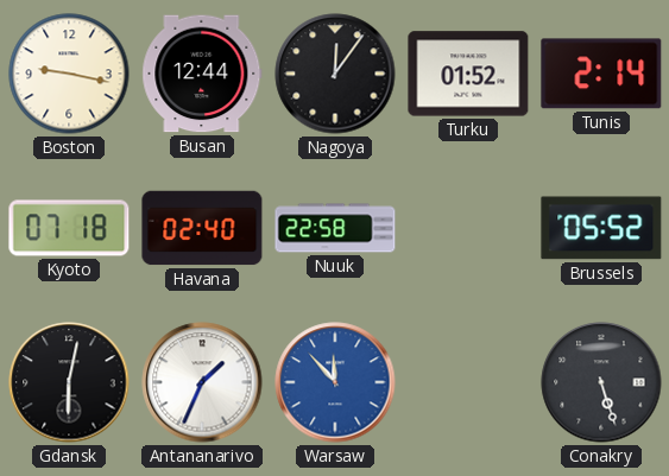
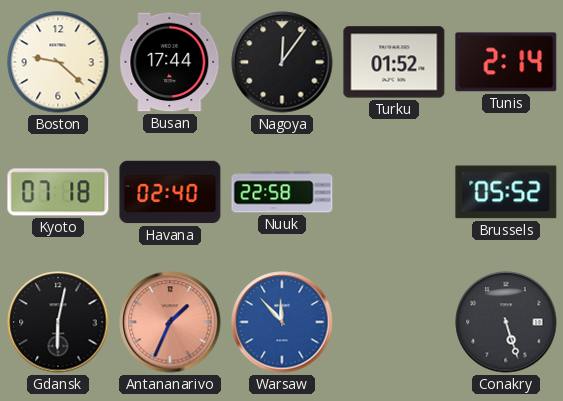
Boston: 9:17 -> 9:22
Busan: 12:44 -> 17:44
Antananarivo dial: white -> salmon
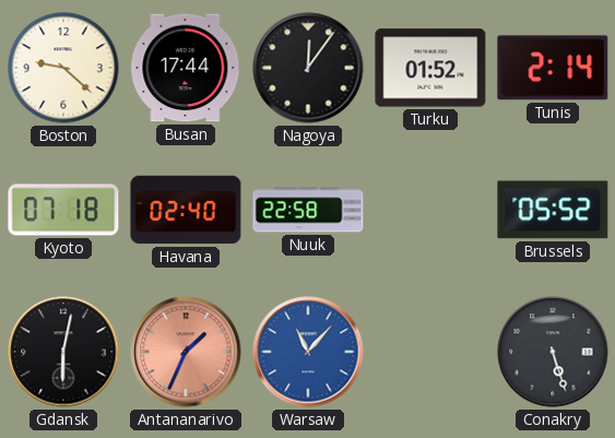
Warsaw: 11:53 -> 11:07
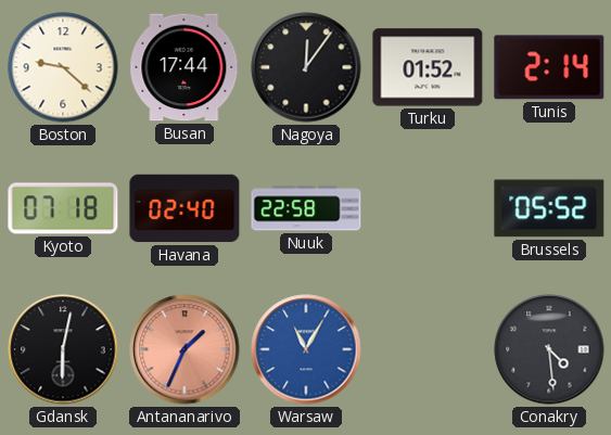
Warsaw: 11:07 -> 11:05
Conakry: 5:27 -> 4:29
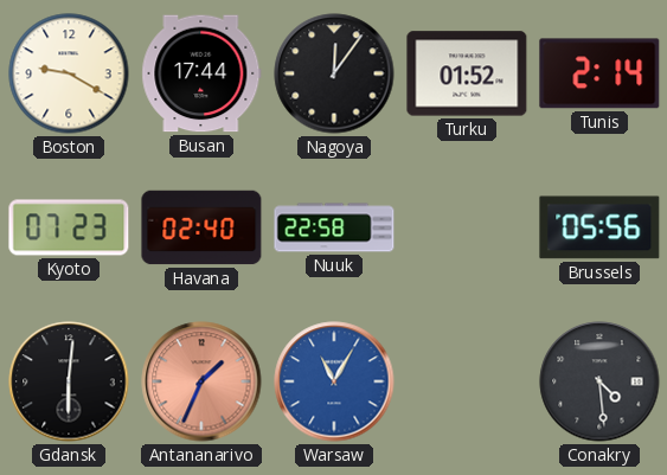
Boston: 9:22 -> 9:20
Kyoto: 07:18 -> 07:23
Brussels: 05:52 -> 05:56
Gdansk: 6:02 -> 6:01
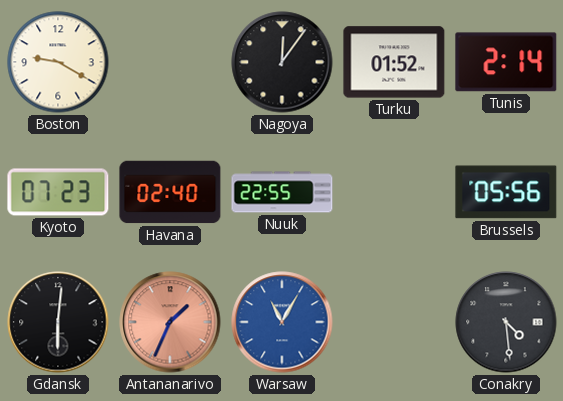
Busan: 17:44 -> none
Nuuk: 22:58 -> 22:55
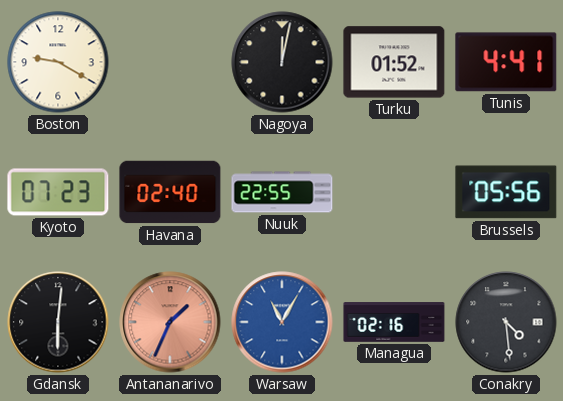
Nagoya: 12:06 -> 12:02
Tunis: 2:14 -> 4:41
Managua: none -> 02:16
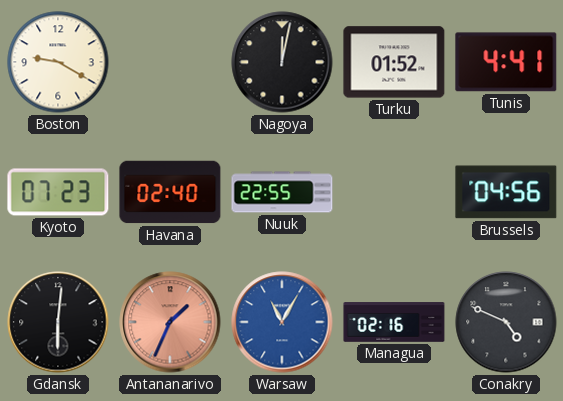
Brussels: 05:56 -> 04:56
Conakry: 4:29 -> 4:49
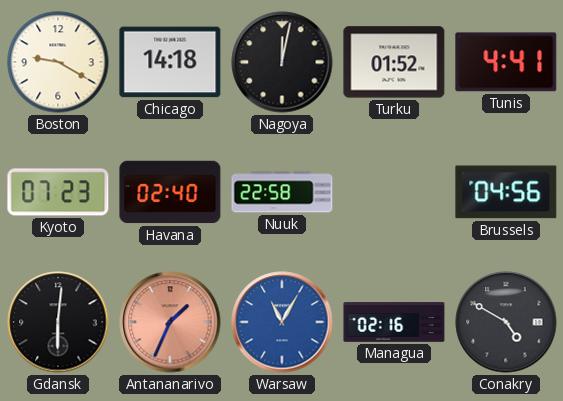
Chicago: none -> 14:18
Nuuk: 22:55 -> 22:58
Conakry: 4:49 -> 4:50
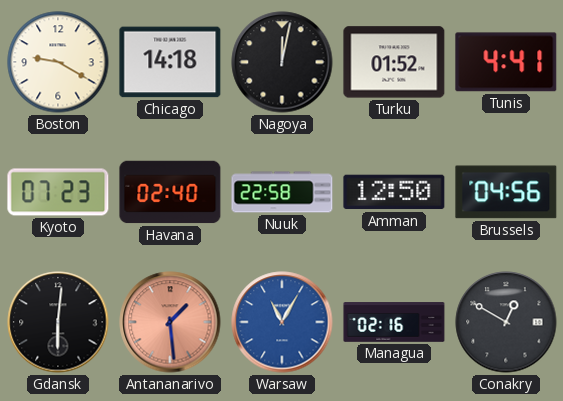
Amman: none -> 12:50
Antananarivo: 1:34 -> 1:29
Conakry: 4:50 -> 12:50
